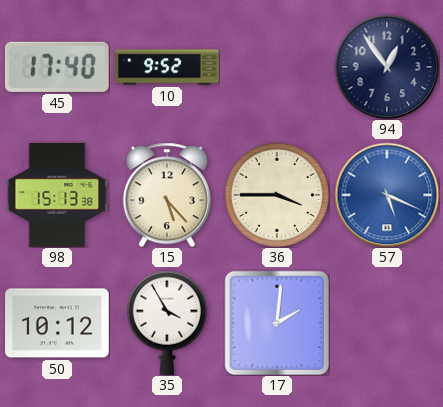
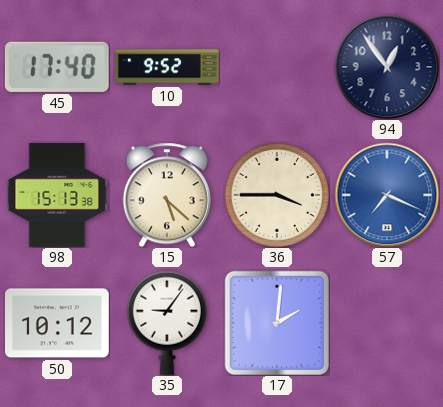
15: 5:23 -> 5:22
57: 5:19 -> 7:19
35: 3:55 -> 9:06
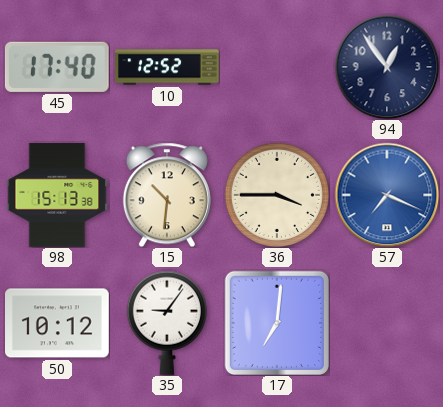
10: 9:52 -> 12:52
15: 5:22 -> 10:31
17: 2:01 -> 7:01
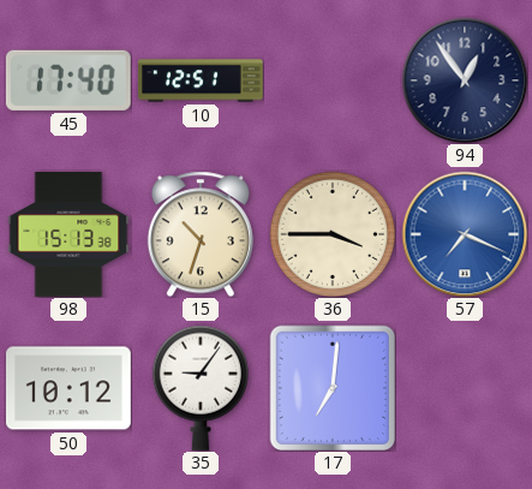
10: 12:52 -> 12:51
15: 10:31 -> 10:33
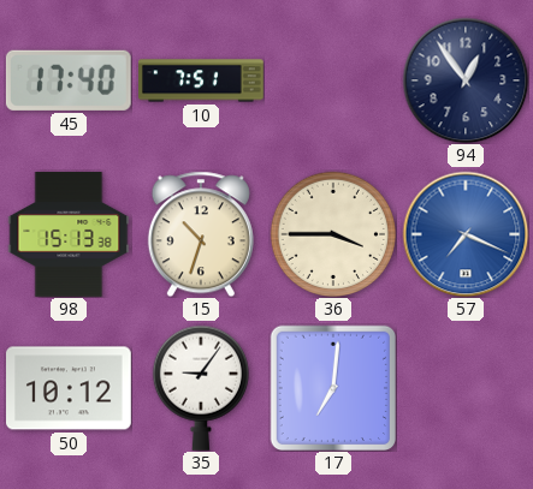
10: 12:51 -> 7:51
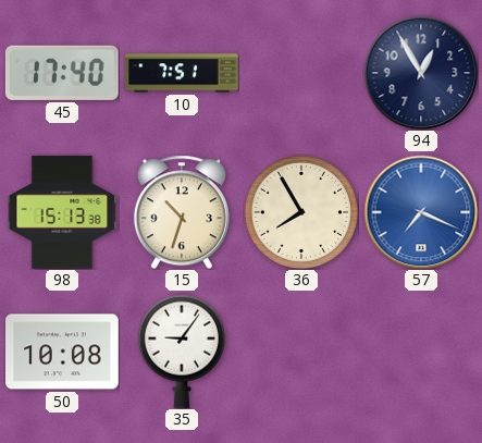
94: 12:54 -> 12:55
36: 3:45 -> 7:55
50: 10:12 -> 10:08
17: 7:01 -> none
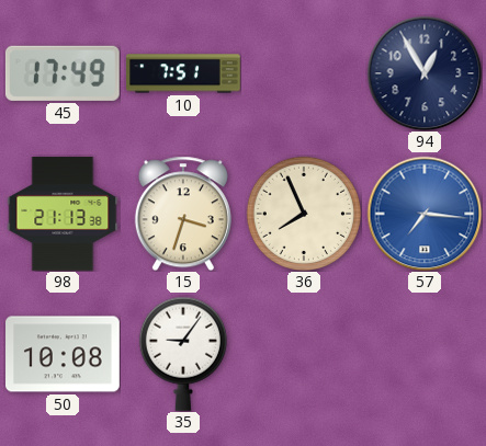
45: 17:40 -> 17:49
98: 15:13 -> 21:13
15: 10:33 -> 3:33
36: 7:55 -> 7:56
57: 7:19 -> 7:16
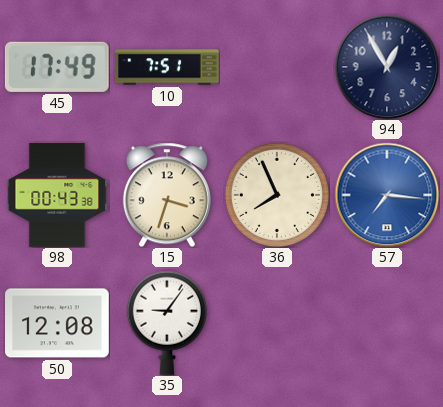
98: 21:13 -> 00:43
50: 10:08 -> 12:08
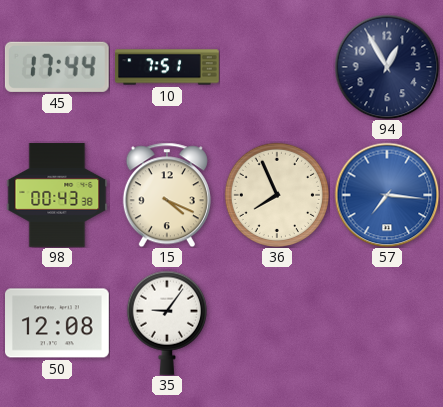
45: 17:49 -> 17:44
15: 3:33 -> 4:19
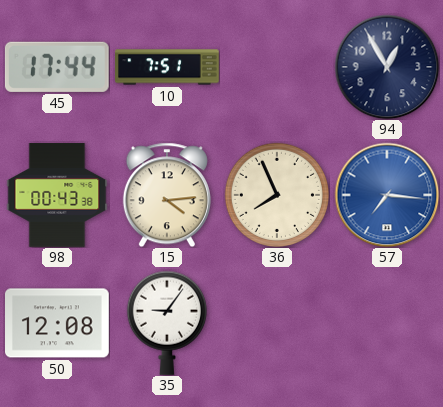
15: 4:19 -> 4:14
